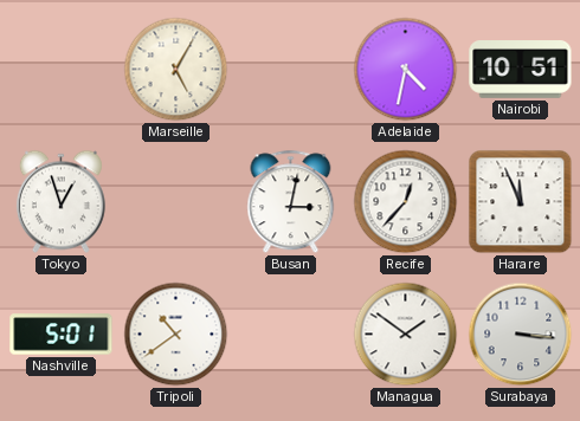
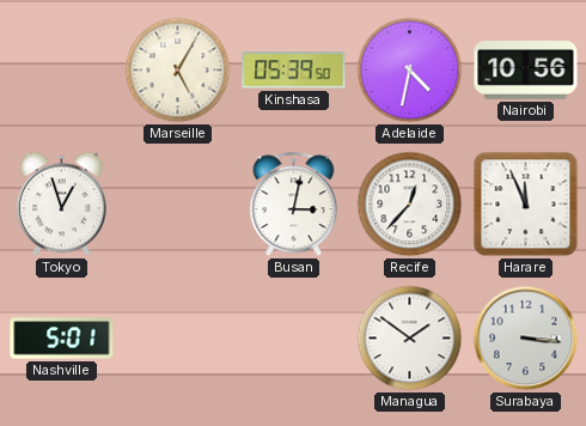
Kinshasa: none -> 05:39
Nairobi: 10:51 -> 10:56
Tripoli: 10:39 -> none
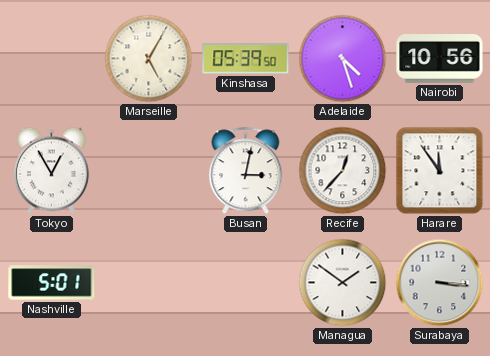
Adelaide: 4:32 -> 4:27
Tokyo: 12:57 -> 12:55
Harare: 11:56 -> 11:54
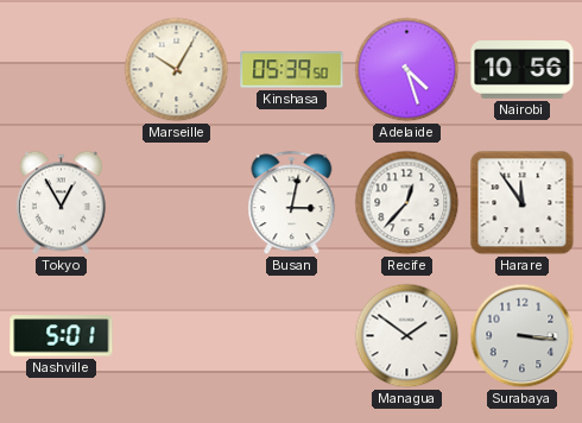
Marseille: 5:05 -> 10:05
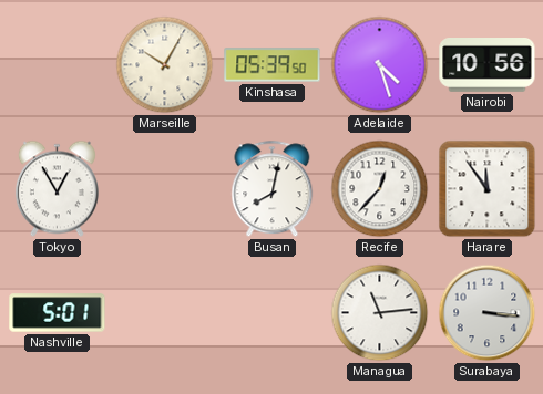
Busan: 3:02 -> 8:02
Managua: 1:51 -> 11:14
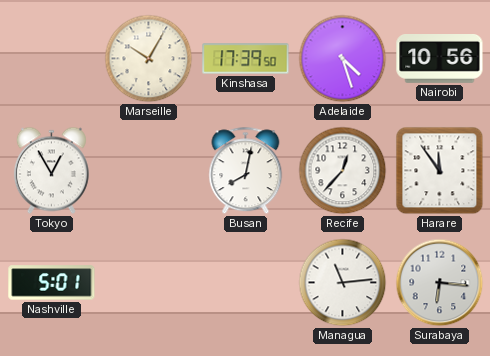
Kinshasa: 05:39 -> 17:39
Surabaya: 3:16 -> 6:16
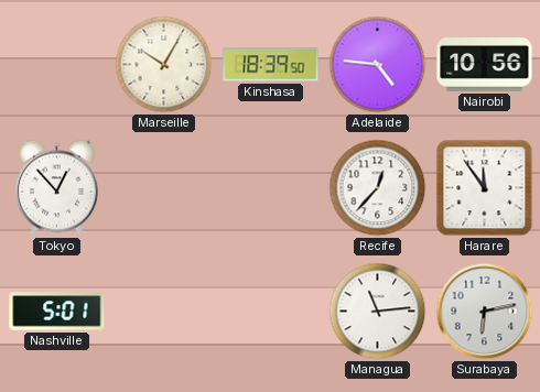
Kinshasa: 17:39 -> 18:39
Adelaide: 4:27 -> 4:46
Tokyo: 12:55 -> 12:53
Busan: 8:02 -> none
Surabaya: 6:16 -> 6:13
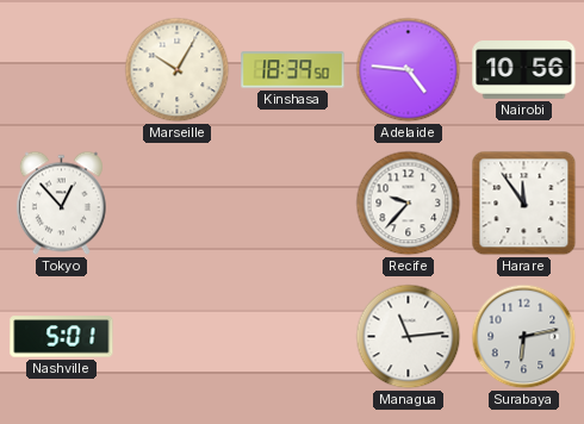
Recife: 12:37 -> 9:37
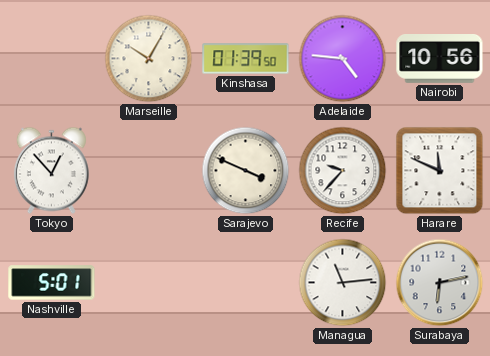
Kinshasa: 18:39 -> 01:39
Sarajevo: none -> 3:49
Harare: 11:54 -> 11:49
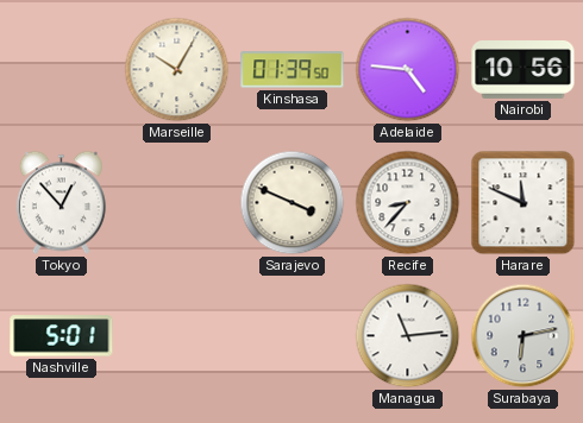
Recife: 9:37 -> 8:37
